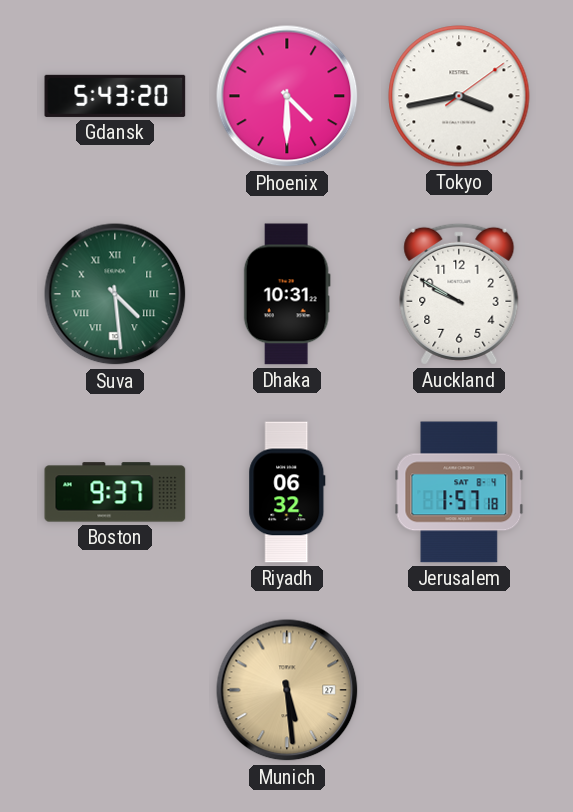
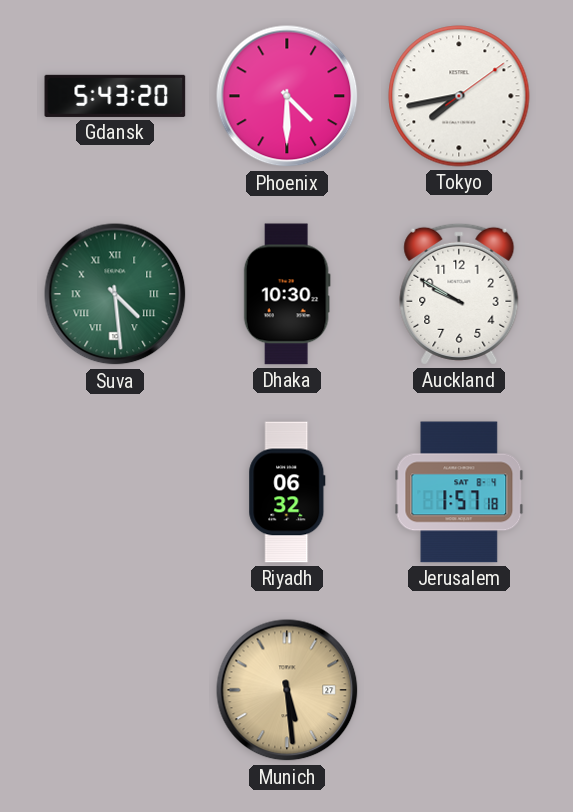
Tokyo: 3:43 -> 7:43
Dhaka: 10:31 -> 10:30
Boston: 9:37 -> none
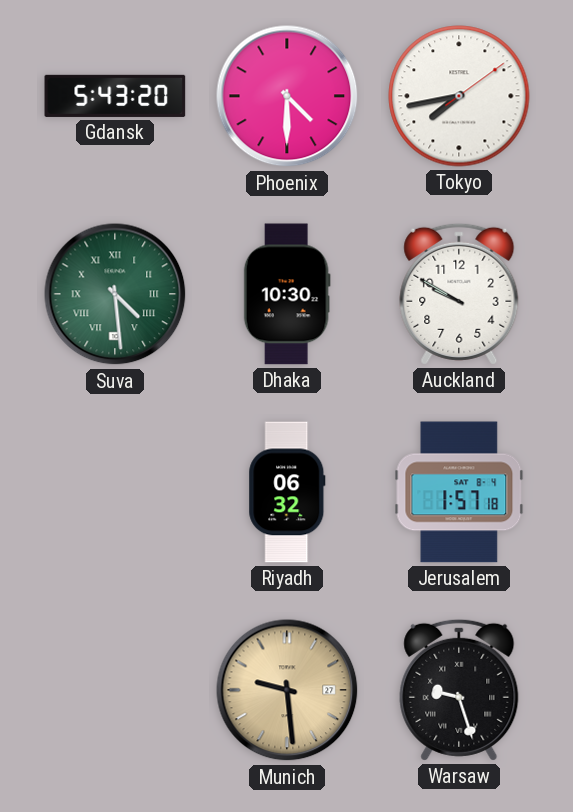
Munich: 5:29 -> 9:29
Warsaw: none -> 9:27
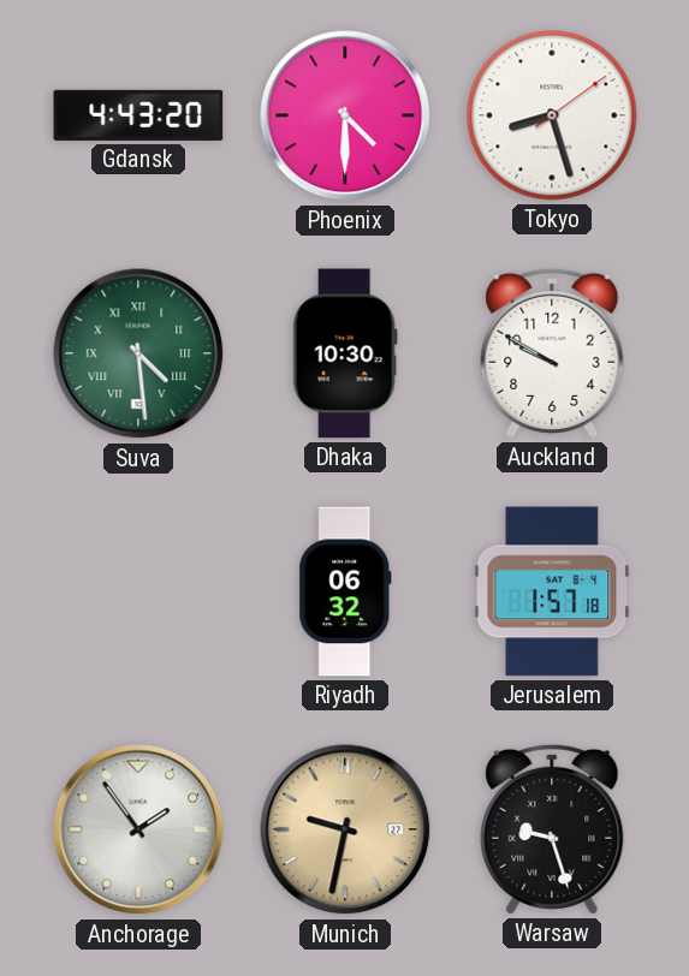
Gdansk: 5:43 -> 4:43
Tokyo: 7:43 -> 8:27
Anchorage: none -> 1:54
Munich: 9:29 -> 9:32
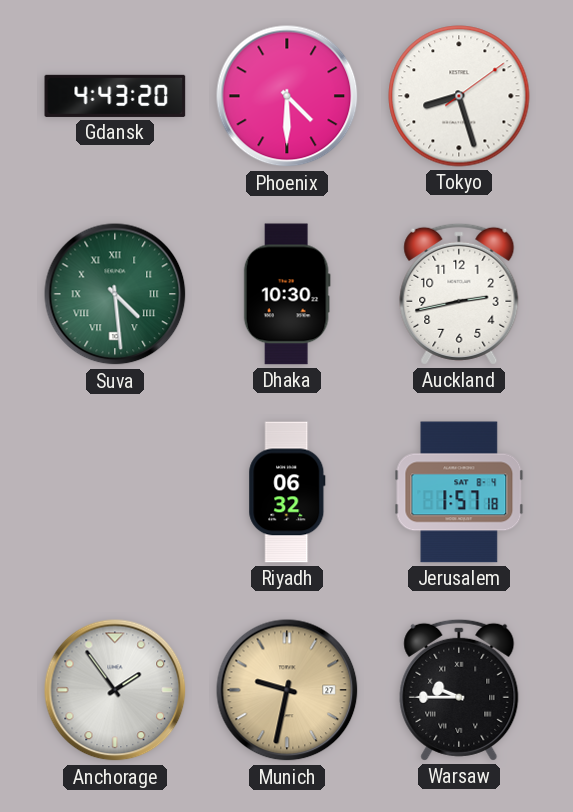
Auckland: 9:50 -> 2:43
Warsaw: 9:27 -> 9:45
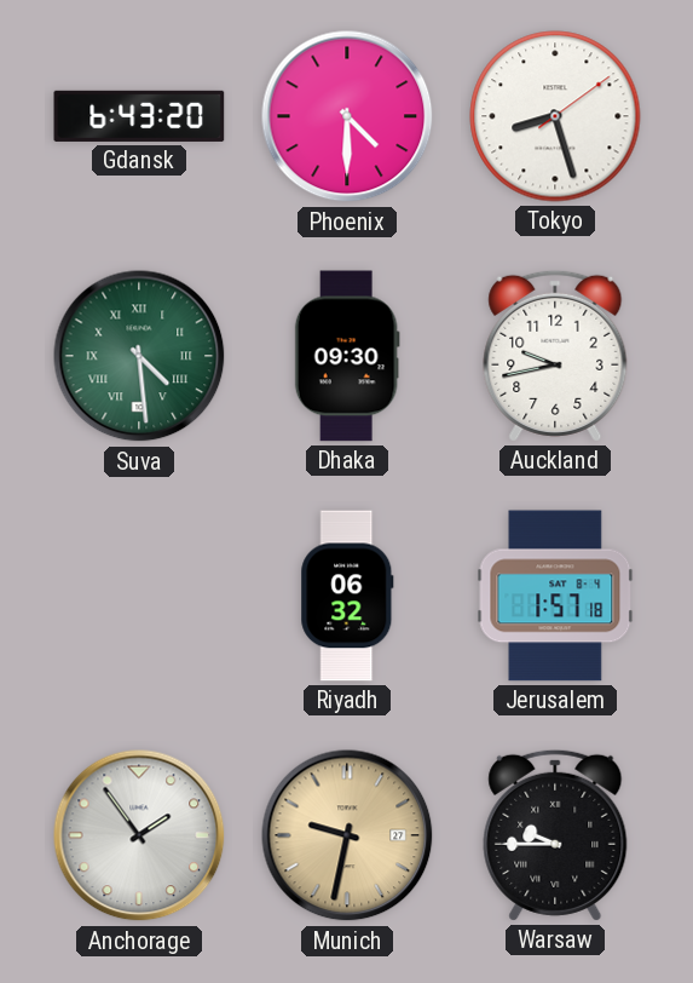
Gdansk: 4:43 -> 6:43
Dhaka: 10:30 -> 09:30
Auckland: 2:43 -> 9:43
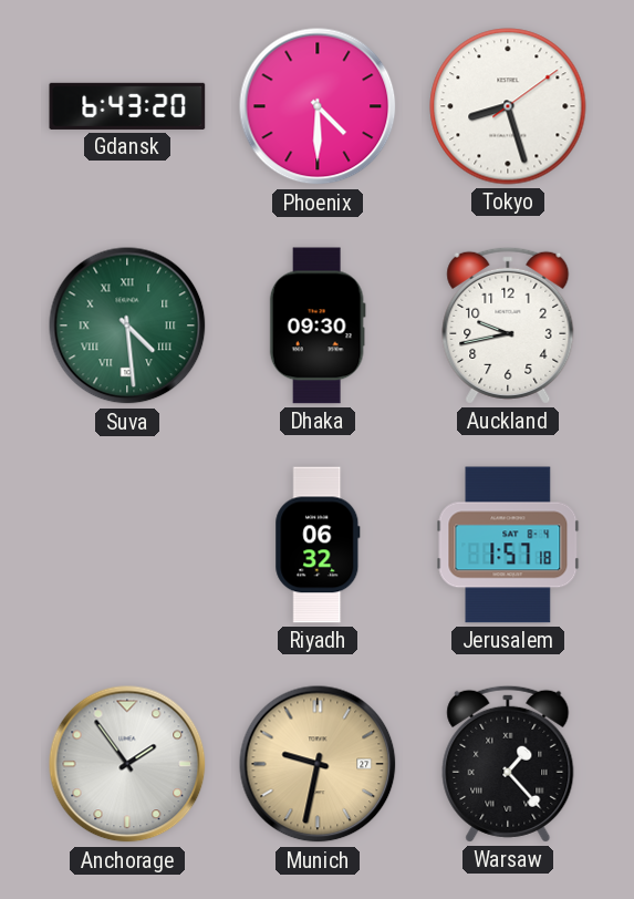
Warsaw: 9:45 -> 1:23
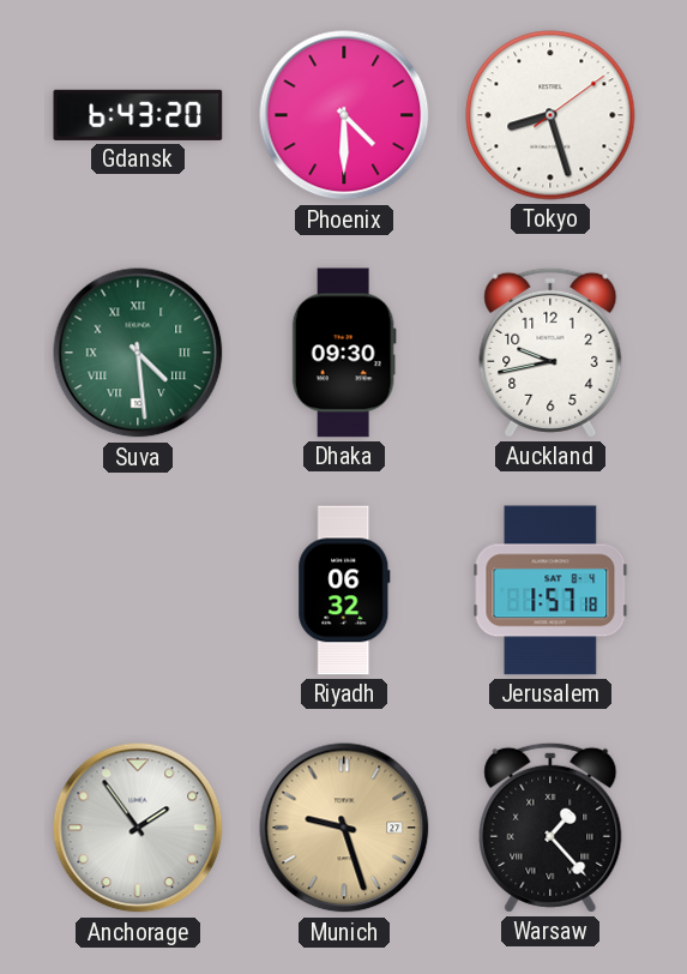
Munich: 9:32 -> 9:27
